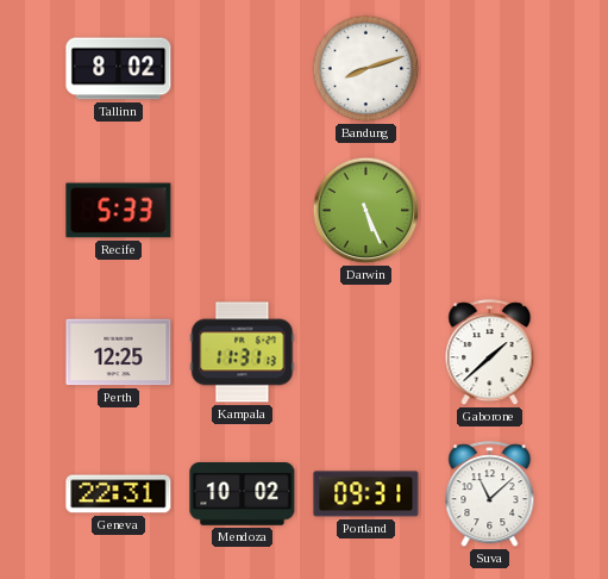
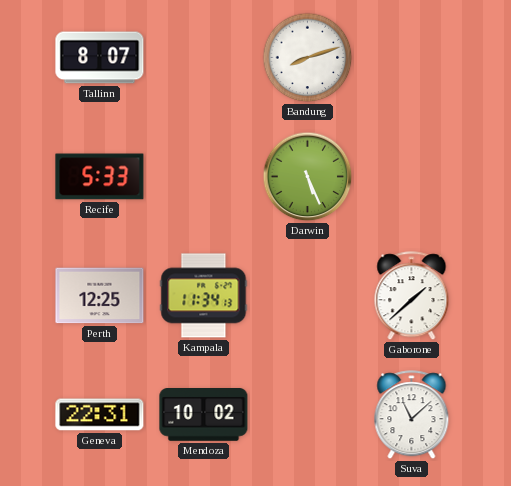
Tallinn: 8:02 -> 8:07
Kampala: 11:31 -> 11:34
Portland: 09:31 -> none
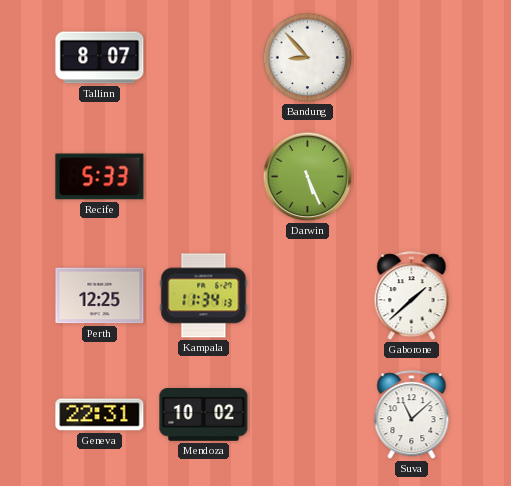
Bandung: 8:12 -> 8:53
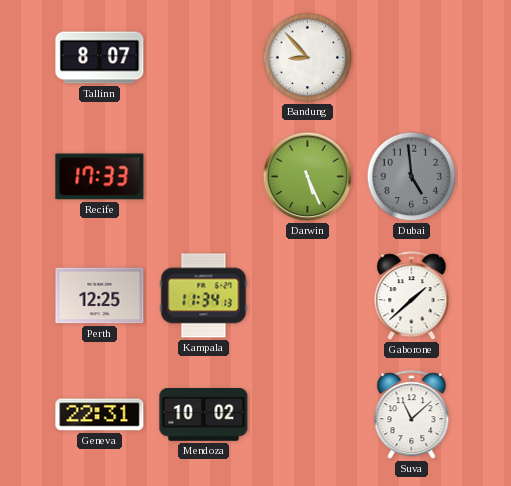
Recife: 5:33 -> 17:33
Dubai: none -> 4:59
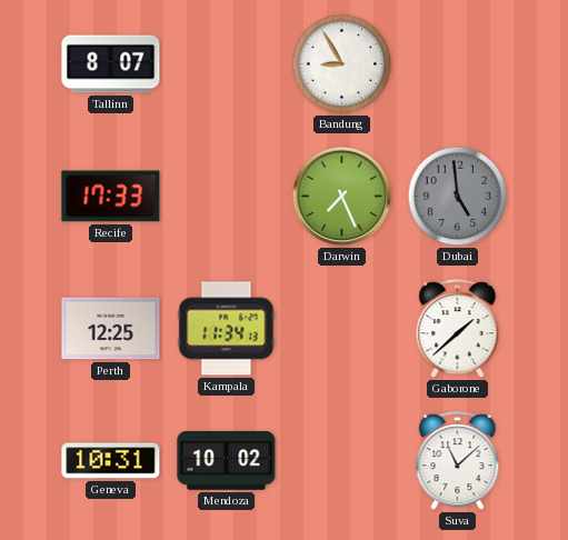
Bandung: 8:53 -> 8:55
Darwin: 5:26 -> 7:26
Geneva: 22:31 -> 10:31
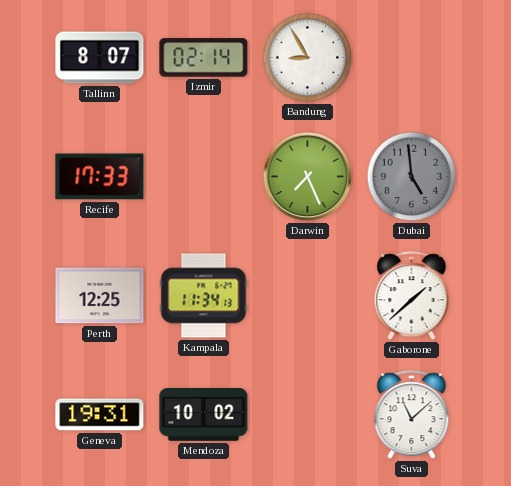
Izmir: none -> 02:14
Geneva: 10:31 -> 19:31
